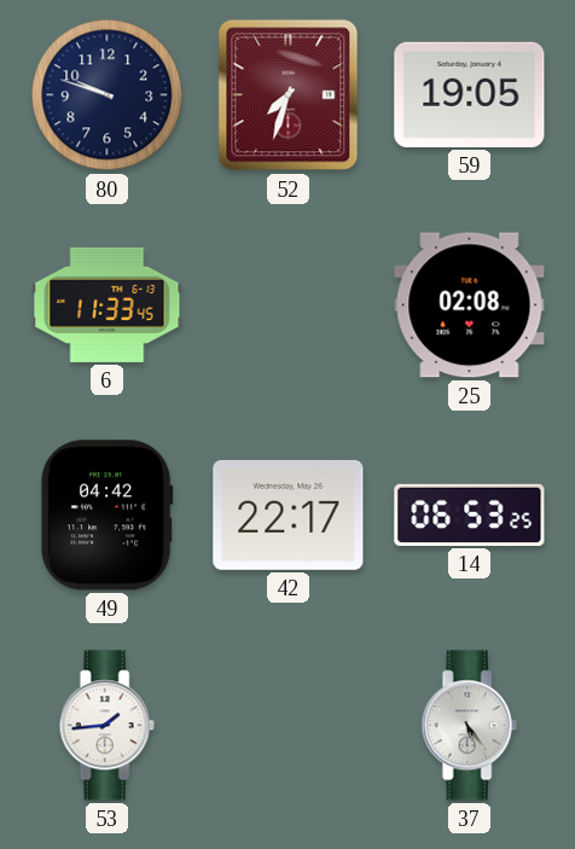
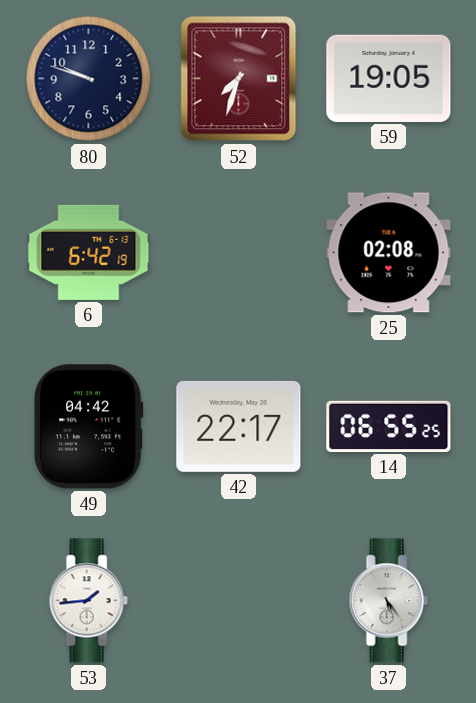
6: 11:33 -> 6:42
14: 06:53 -> 06:55
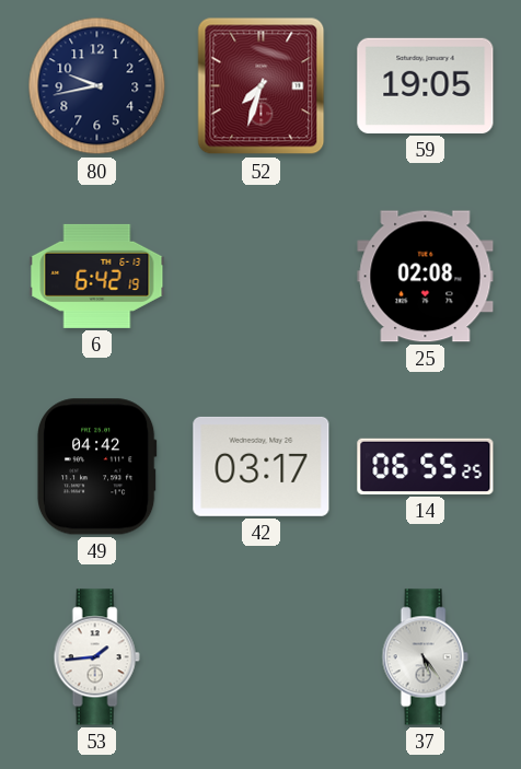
80: 9:48 -> 9:43
42: 22:17 -> 03:17
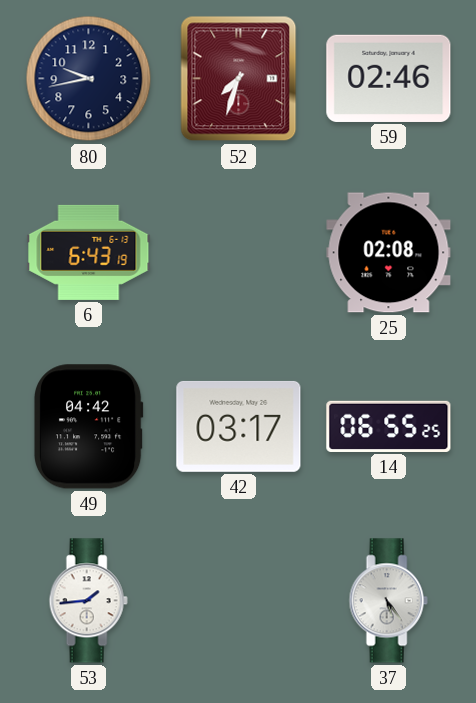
59: 19:05 -> 02:46
6: 6:42 -> 6:43
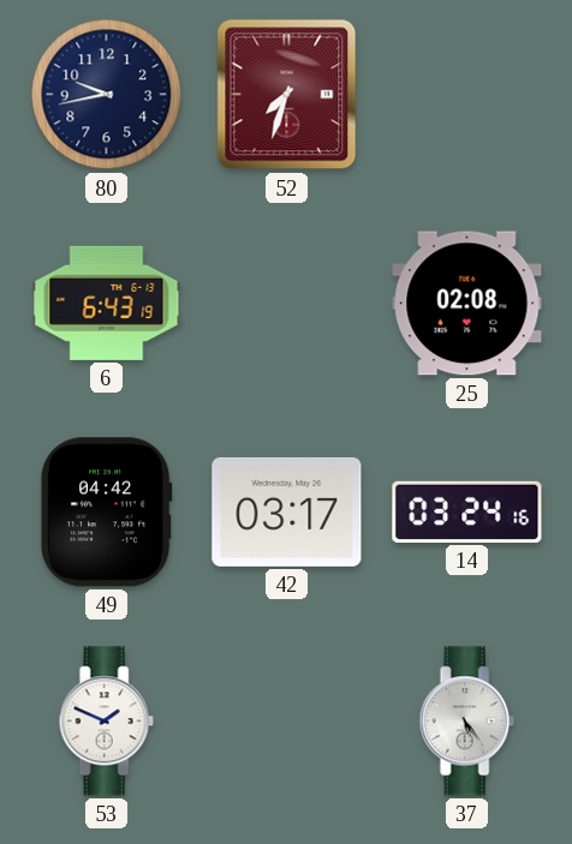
59: 02:46 -> none
14: 06:55 -> 03:24
53: 1:44 -> 1:49
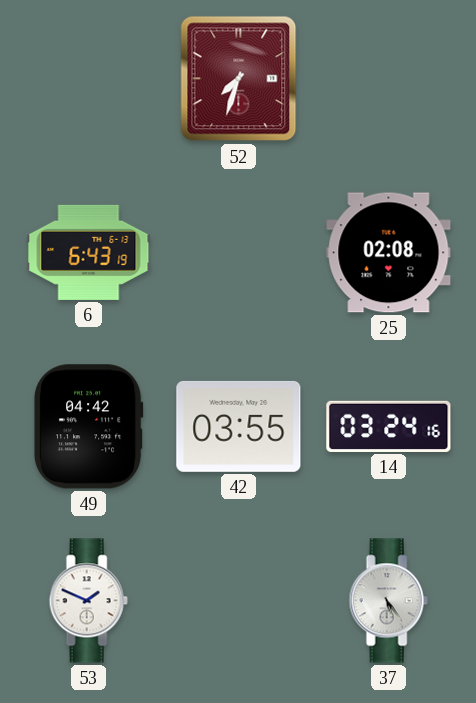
80: 9:43 -> none
42: 03:17 -> 03:55
